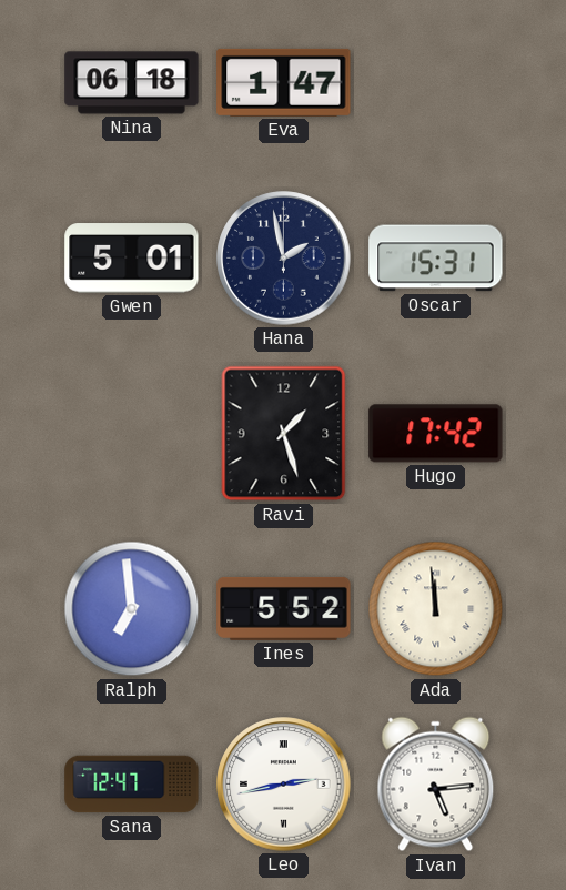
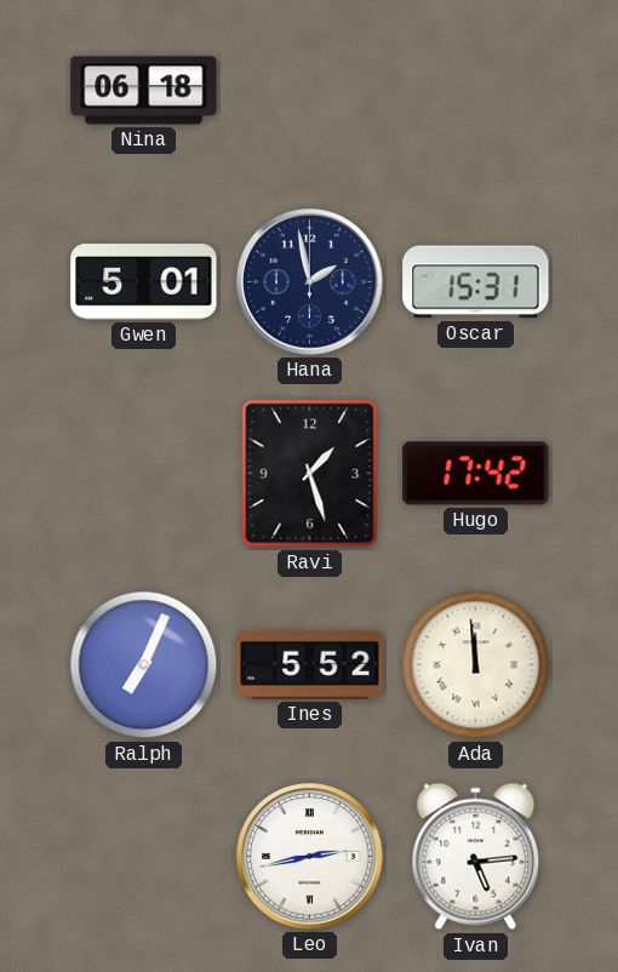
Eva: 1:47 -> none
Ralph: 6:59 -> 7:04
Sana: 12:47 -> none
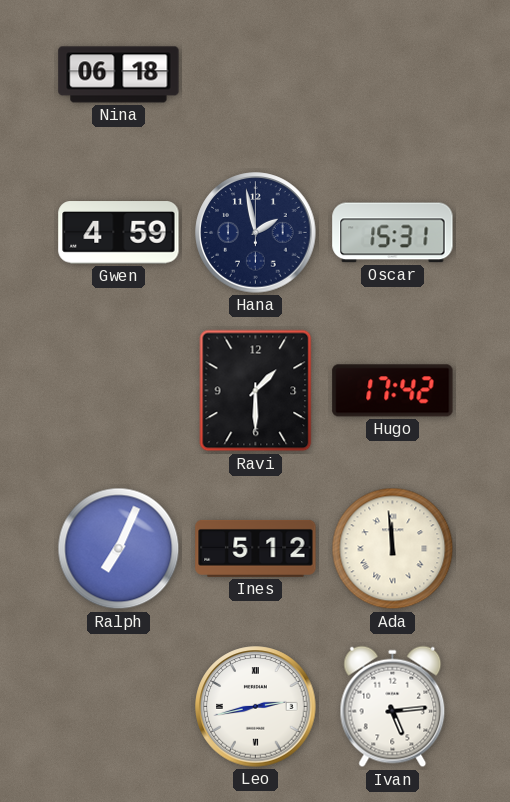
Gwen: 5:01 -> 4:59
Ravi: 1:27 -> 1:30
Ines: 5:52 -> 5:12
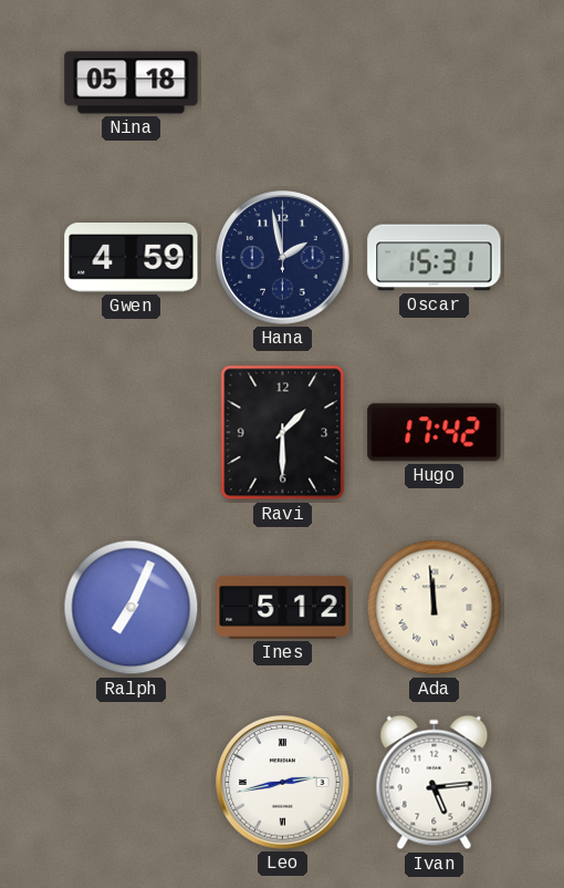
Nina: 06:18 -> 05:18
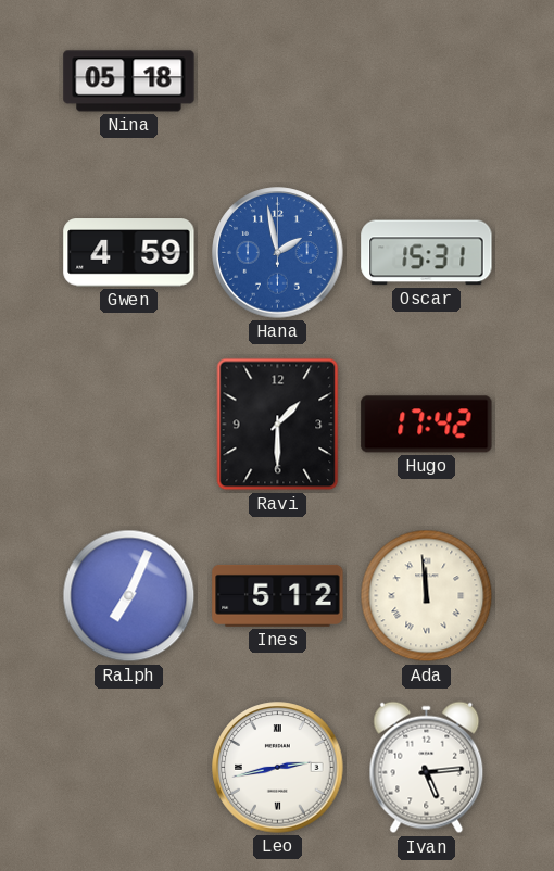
Hana dial: navy -> blue
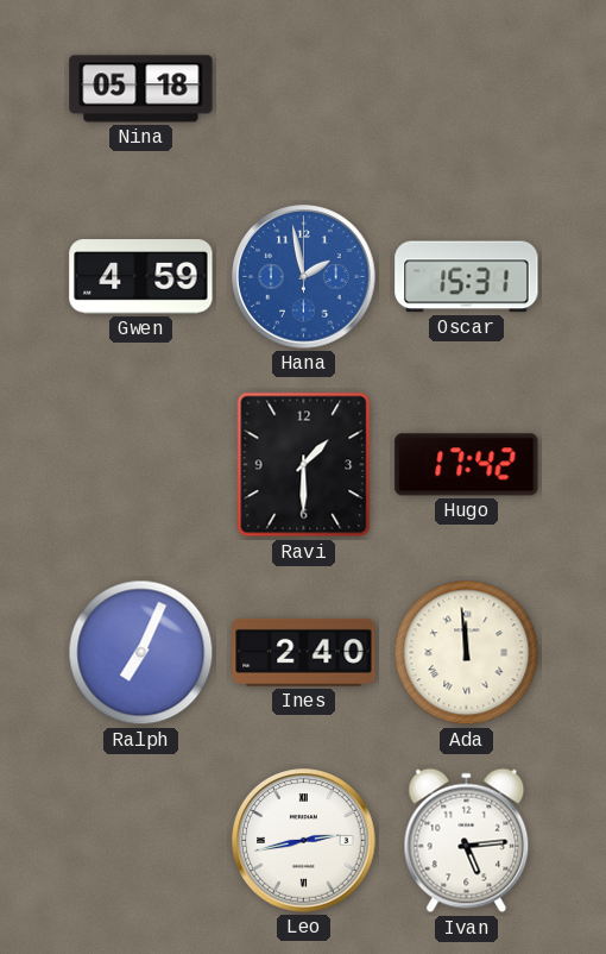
Ines: 5:12 -> 2:40
